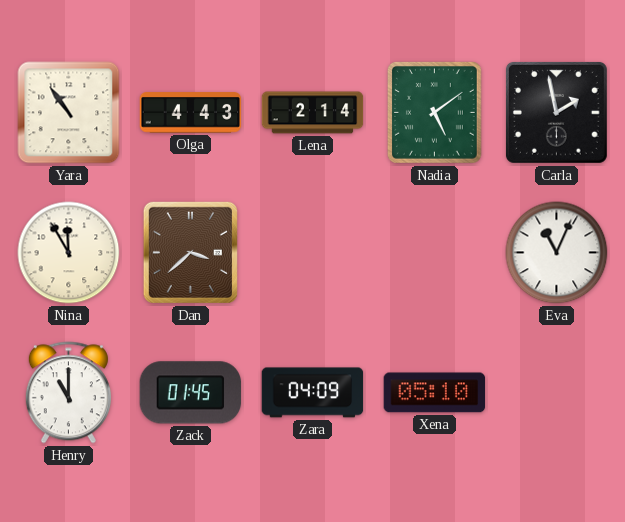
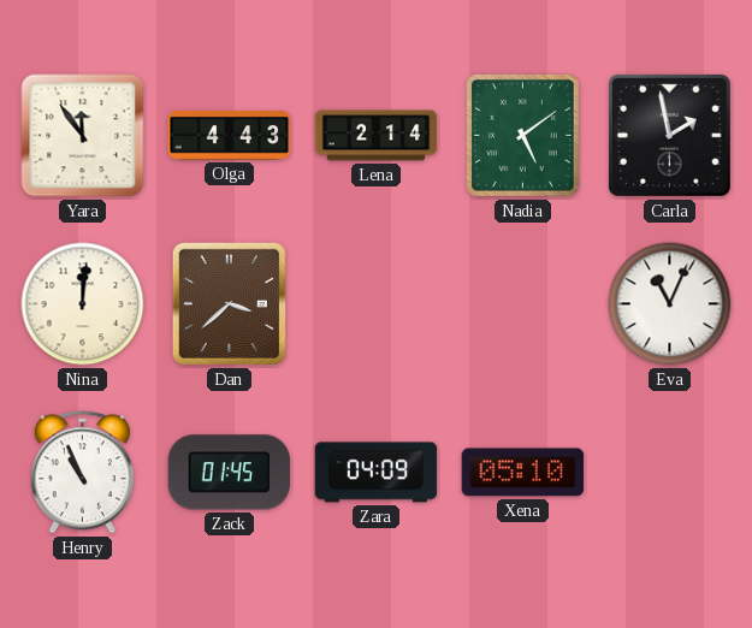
Yara: 10:54 -> 11:54
Nina: 11:55 -> 12:01
Henry: 11:00 -> 10:56
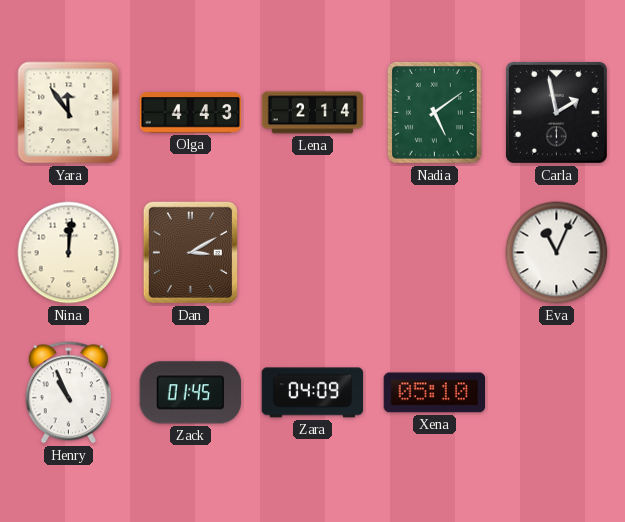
Dan: 3:38 -> 3:10
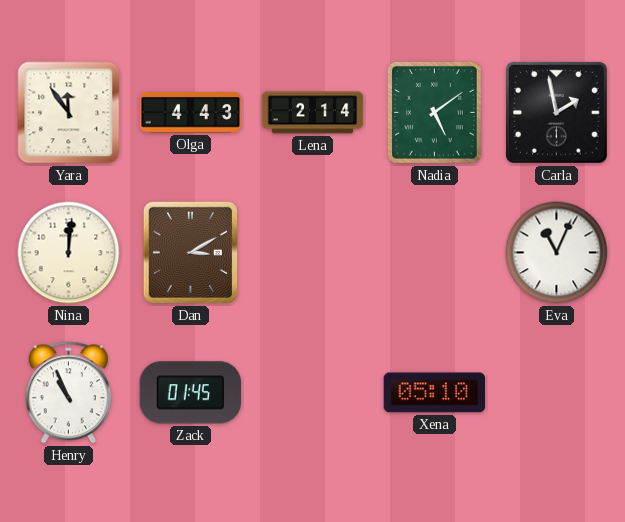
Zara: 04:09 -> none
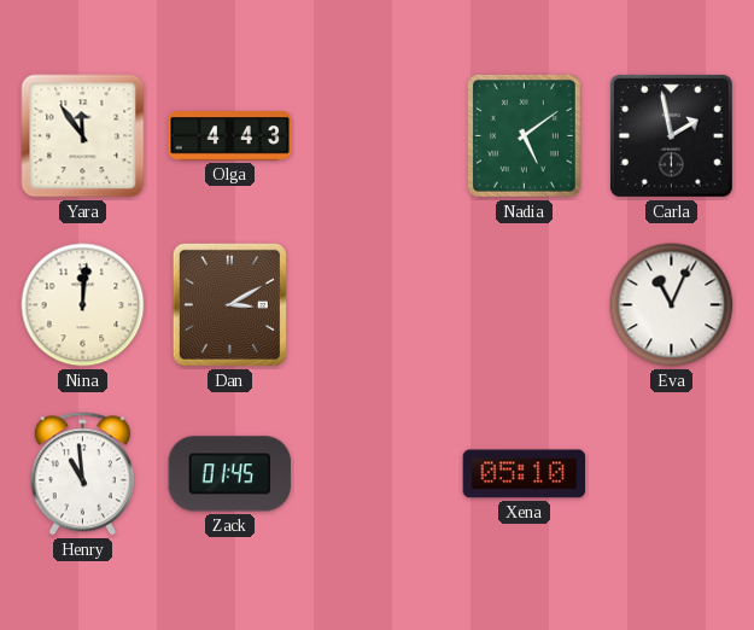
Lena: 2:14 -> none
Henry: 10:56 -> 10:59
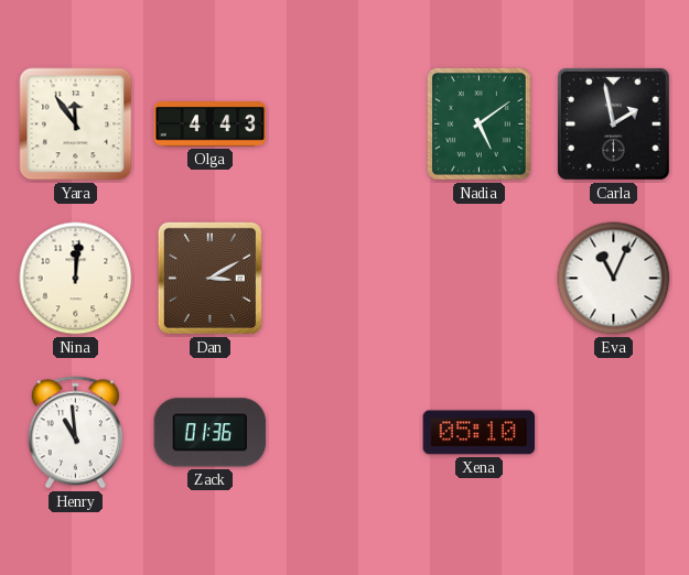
Zack: 01:45 -> 01:36
